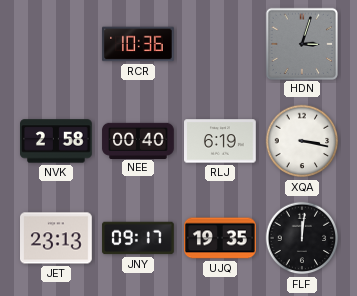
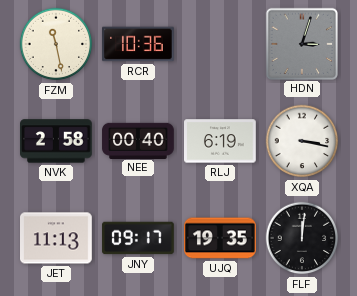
FZM: none -> 11:28
JET: 23:13 -> 11:13
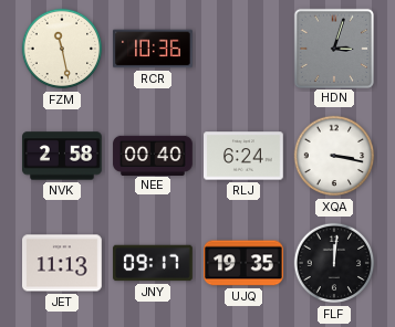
RLJ: 6:19 -> 6:24
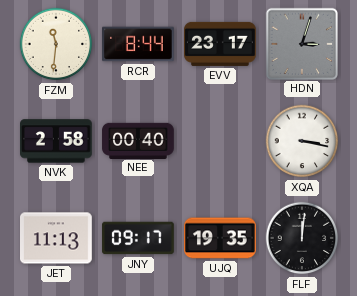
FZM: 11:28 -> 11:31
RCR: 10:36 -> 8:44
EVV: none -> 23:17
RLJ: 6:24 -> none
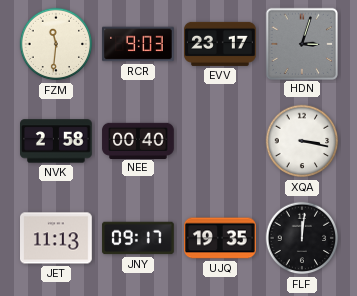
RCR: 8:44 -> 9:03
